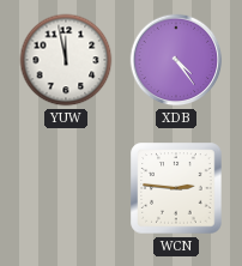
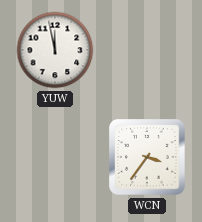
XDB: 4:24 -> none
WCN: 2:46 -> 3:36
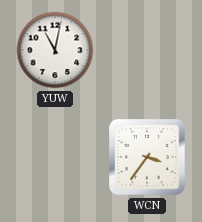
YUW: 11:58 -> 11:02
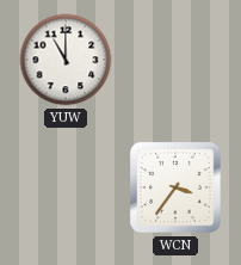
YUW: 11:02 -> 11:00
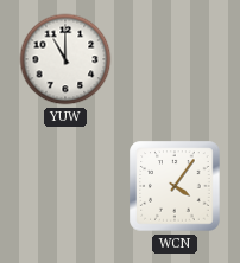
WCN: 3:36 -> 4:06
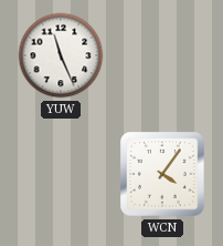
YUW: 11:00 -> 11:26
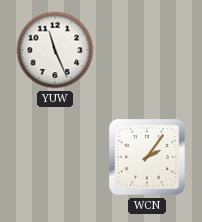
WCN: 4:06 -> 2:06
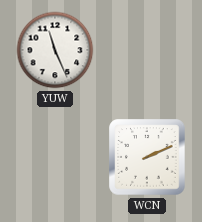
WCN: 2:06 -> 2:11
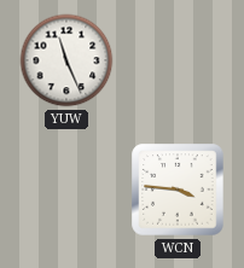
WCN: 2:11 -> 3:46
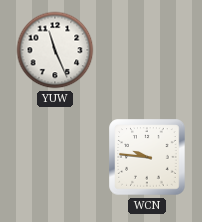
WCN: 3:46 -> 9:46
